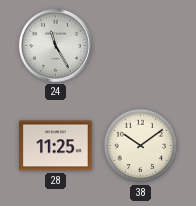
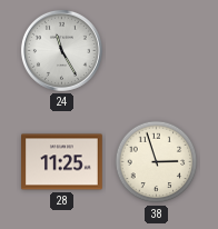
38: 10:09 -> 2:57
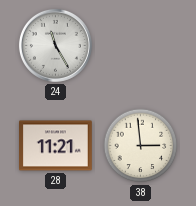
28: 11:25 -> 11:21
38: 2:57 -> 2:59
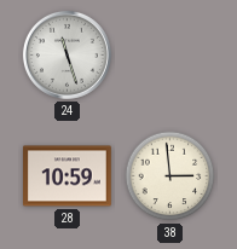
24: 11:25 -> 11:27
28: 11:21 -> 10:59
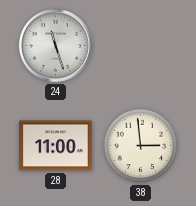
28: 10:59 -> 11:00
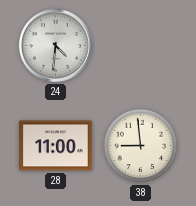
24: 11:27 -> 4:31
38: 2:59 -> 8:59
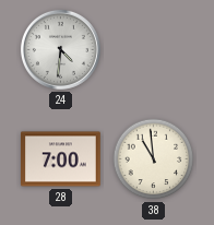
28: 11:00 -> 7:00
38: 8:59 -> 10:59
